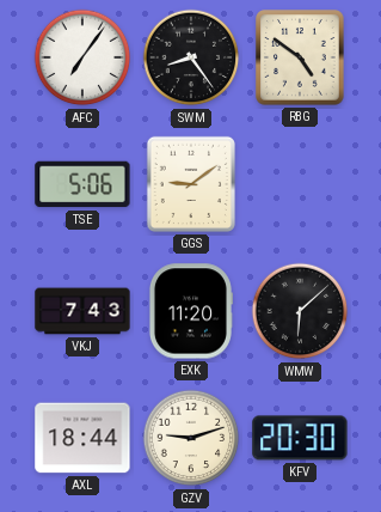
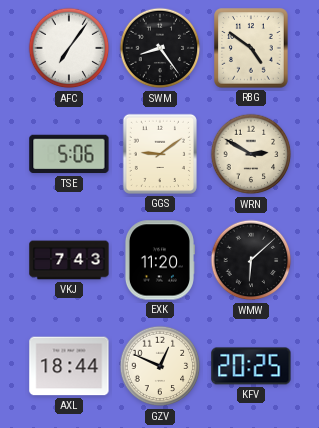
WRN: none -> 2:50
GZV: 9:12 -> 12:49
KFV: 20:30 -> 20:25
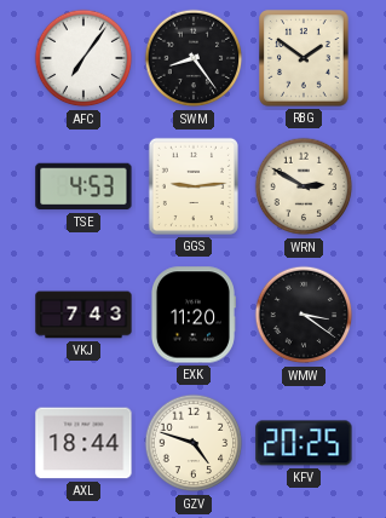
RBG: 4:51 -> 1:51
TSE: 5:06 -> 4:53
GGS: 9:09 -> 9:14
WMW: 6:08 -> 3:21
GZV: 12:49 -> 4:48
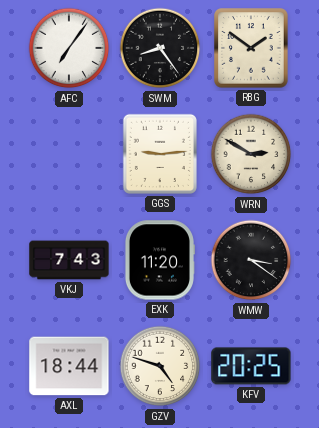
TSE: 4:53 -> none
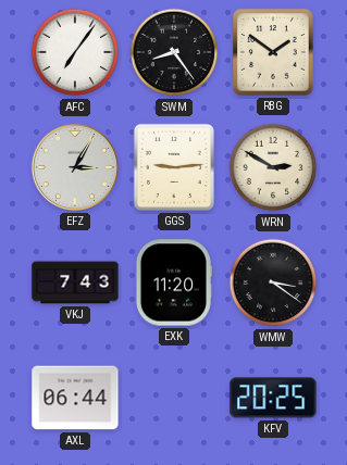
EFZ: none -> 3:05
AXL: 18:44 -> 06:44
GZV: 4:48 -> none
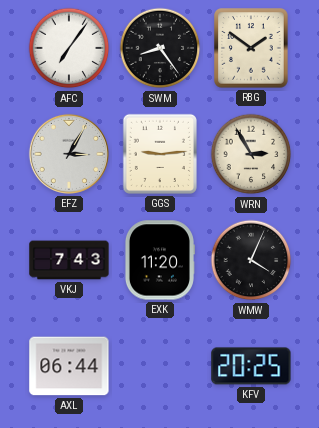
WRN: 2:50 -> 2:55
WMW: 3:21 -> 4:04
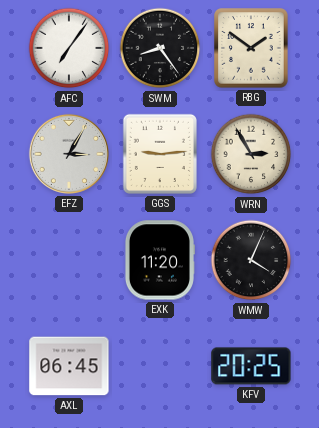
VKJ: 7:43 -> none
AXL: 06:44 -> 06:45
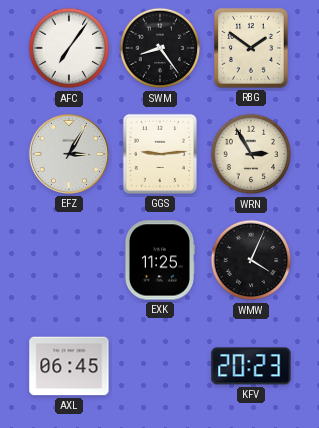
EXK: 11:20 -> 11:25
KFV: 20:25 -> 20:23
